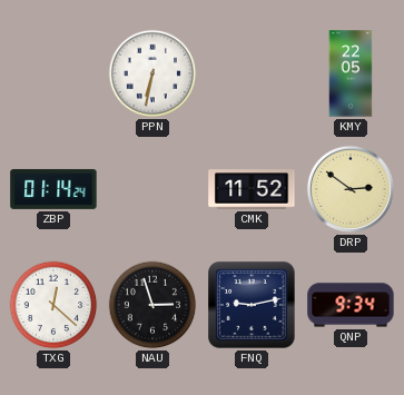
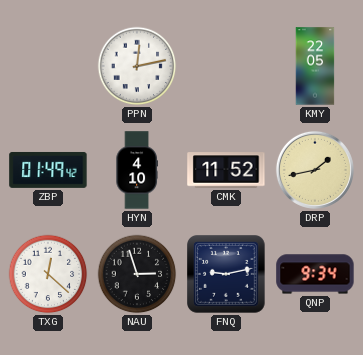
PPN: 6:32 -> 12:13
ZBP: 01:14 -> 01:49
HYN: none -> 4:10
DRP: 2:51 -> 1:43
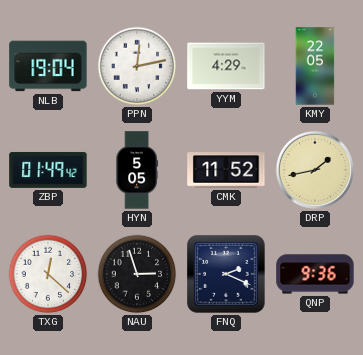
NLB: none -> 19:04
YYM: none -> 4:29
HYN: 4:10 -> 5:05
FNQ: 9:13 -> 2:19
QNP: 9:34 -> 9:36
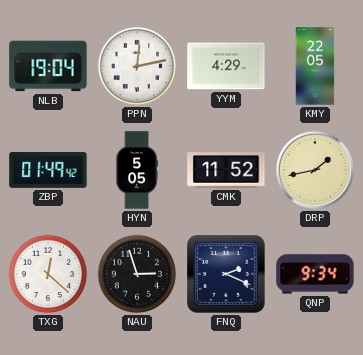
QNP: 9:36 -> 9:34
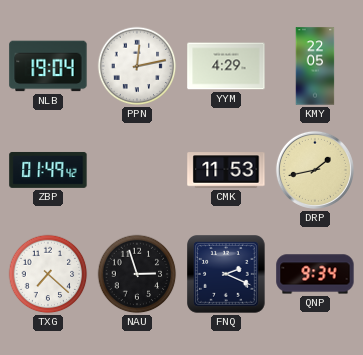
HYN: 5:05 -> none
CMK: 11:52 -> 11:53
TXG: 12:22 -> 7:22
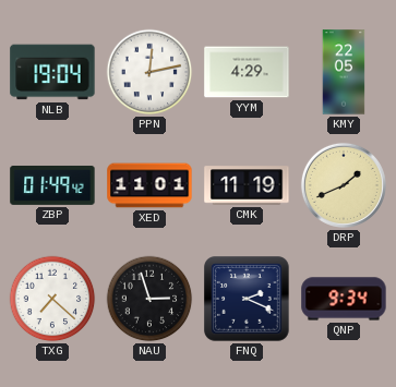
XED: none -> 11:01
CMK: 11:53 -> 11:19
DRP: 1:43 -> 1:41
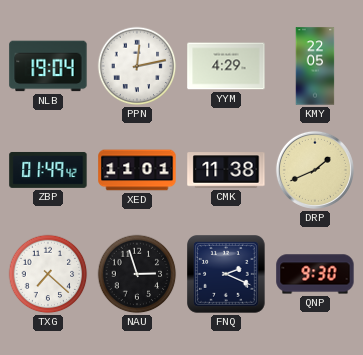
CMK: 11:19 -> 11:38
QNP: 9:34 -> 9:30
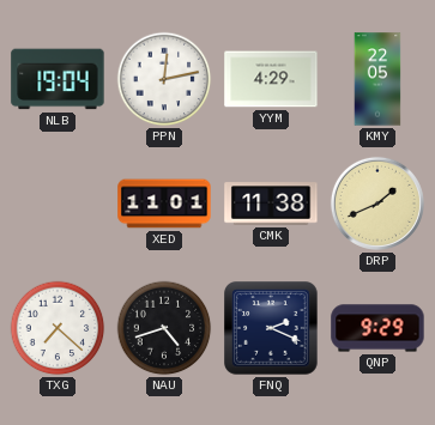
ZBP: 01:49 -> none
NAU: 2:57 -> 4:42
QNP: 9:30 -> 9:29
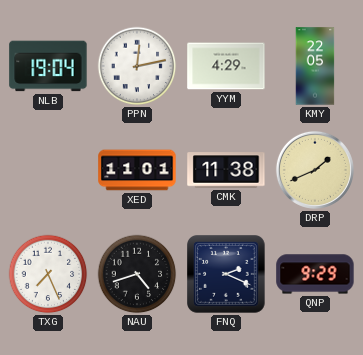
TXG: 7:22 -> 7:26
